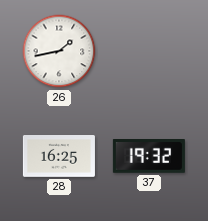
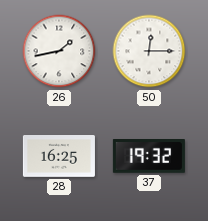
50: none -> 12:15
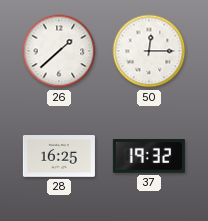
26: 1:43 -> 1:38
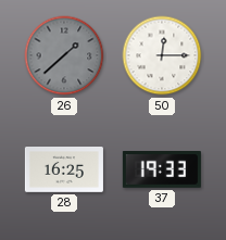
26 dial: white -> grey
37: 19:32 -> 19:33
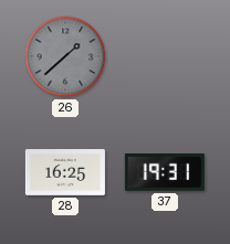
50: 12:15 -> none
37: 19:33 -> 19:31
